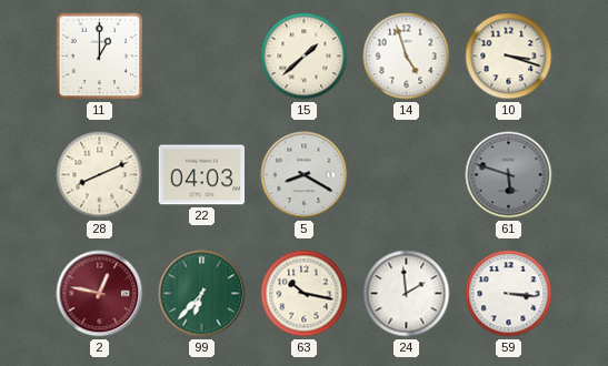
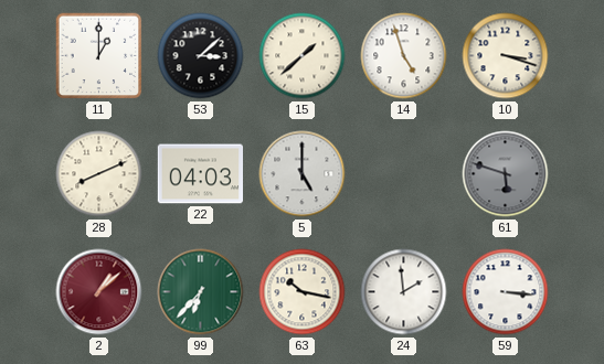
53: none -> 3:08
5: 8:20 -> 5:00
2: 12:47 -> 1:08
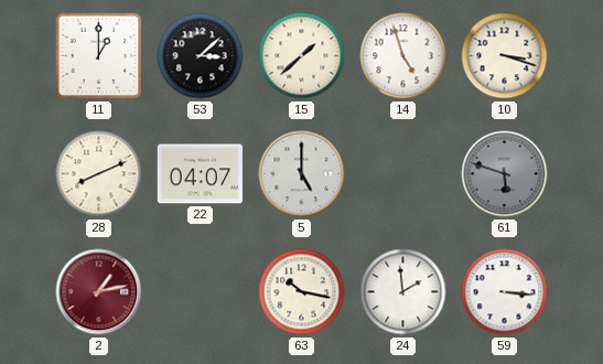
22: 04:03 -> 04:07
2: 1:08 -> 1:13
99: 6:37 -> none
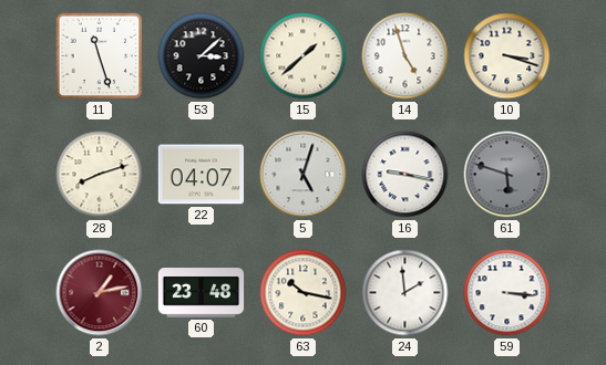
11: 1:00 -> 11:27
28: 8:11 -> 8:12
5: 5:00 -> 5:03
16: none -> 9:17
60: none -> 23:48
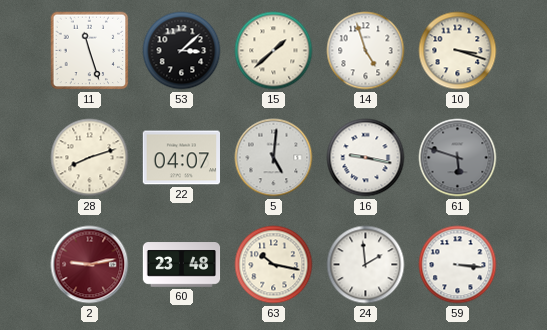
5: 5:03 -> 5:01
2: 1:13 -> 9:13
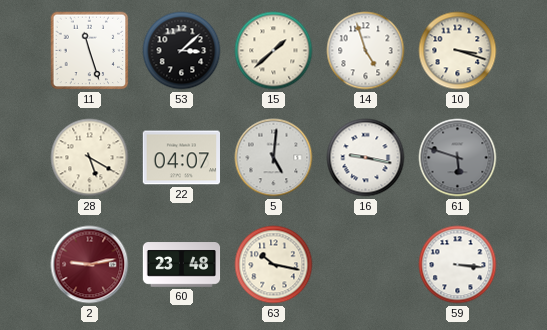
28: 8:12 -> 5:20
24: 1:59 -> none
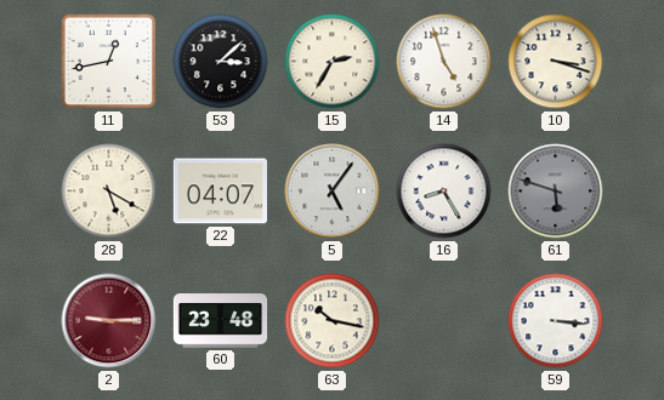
11: 11:27 -> 12:43
15: 1:38 -> 2:35
5: 5:01 -> 5:06
16: 9:17 -> 8:25
2: 9:13 -> 9:15
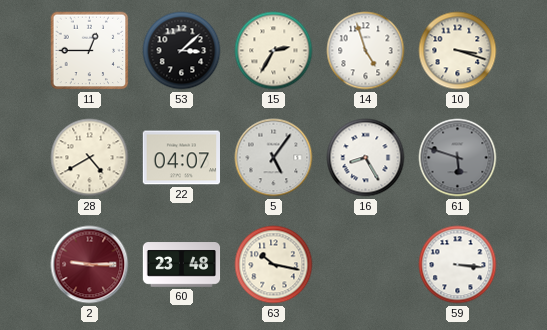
11: 12:43 -> 12:45
28: 5:20 -> 4:40
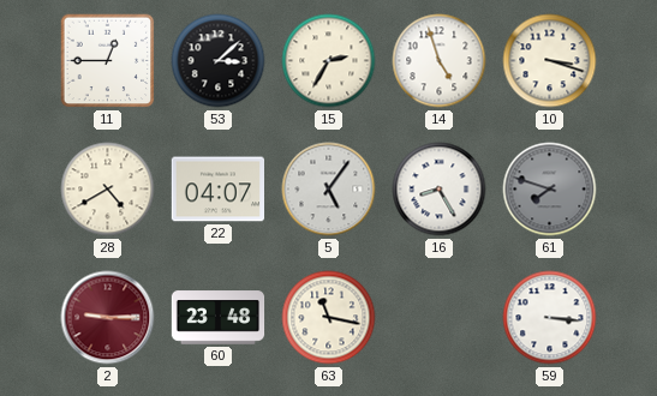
61: 5:48 -> 7:48
63: 10:17 -> 11:17
